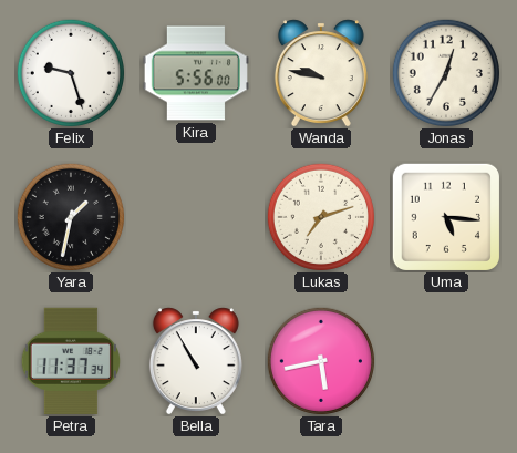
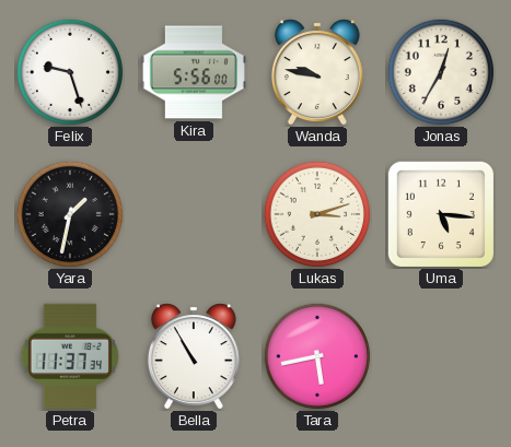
Lukas: 7:12 -> 3:12
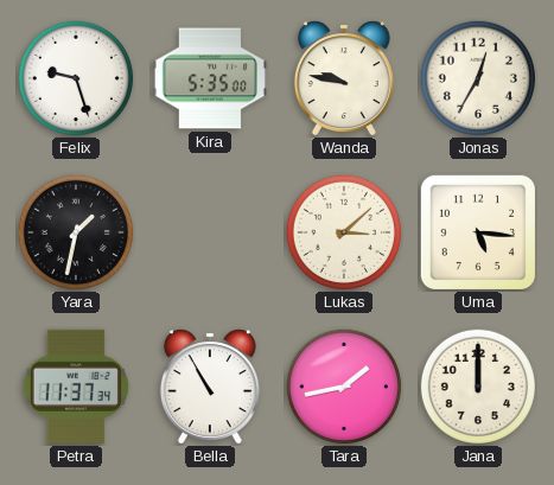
Kira: 5:56 -> 5:35
Lukas: 3:12 -> 3:08
Tara: 5:43 -> 1:43
Jana: none -> 12:00
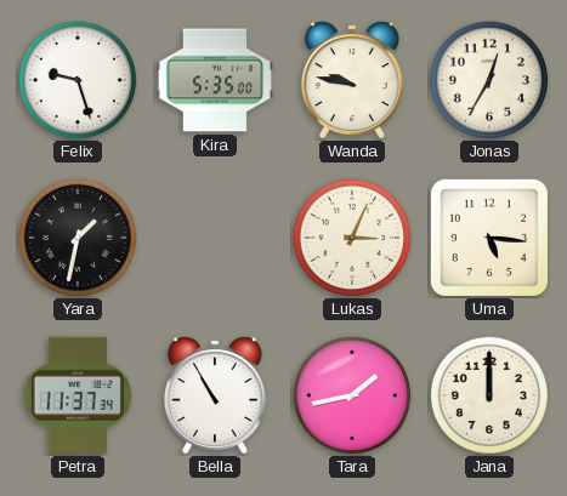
Lukas: 3:08 -> 3:04
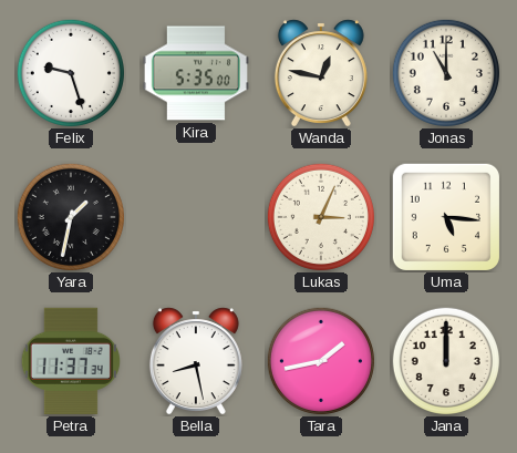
Wanda: 9:47 -> 12:47
Jonas: 12:35 -> 11:00
Bella: 10:55 -> 8:28
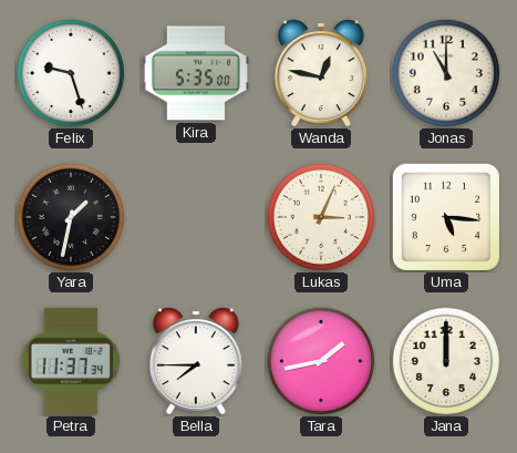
Bella: 8:28 -> 7:45
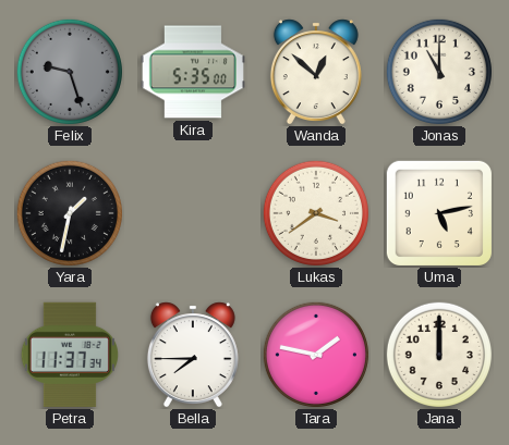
Felix dial: white -> grey
Wanda: 12:47 -> 12:52
Lukas: 3:04 -> 3:39
Uma: 5:16 -> 5:13
Tara: 1:43 -> 1:47
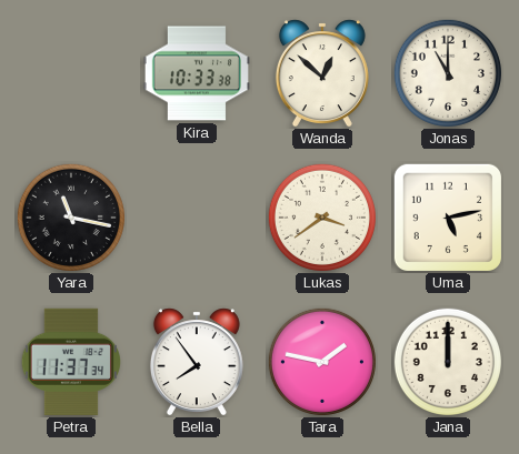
Felix: 9:27 -> none
Kira: 5:35 -> 10:33
Yara: 1:32 -> 11:17
Bella: 7:45 -> 7:54
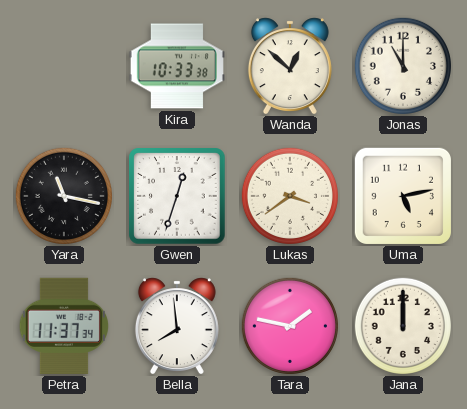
Gwen: none -> 12:33
Bella: 7:54 -> 7:59
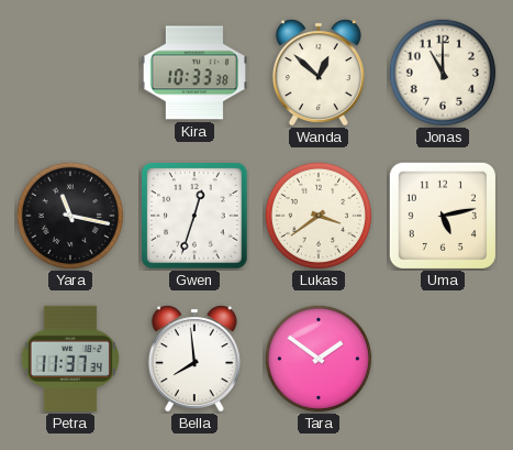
Tara: 1:47 -> 1:51
Jana: 12:00 -> none
